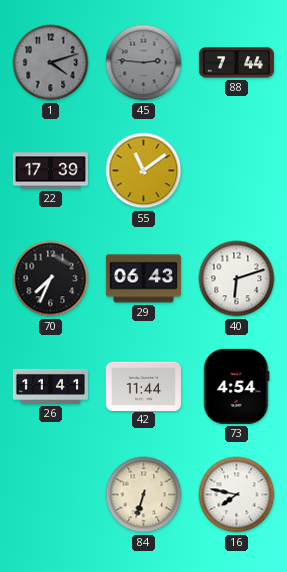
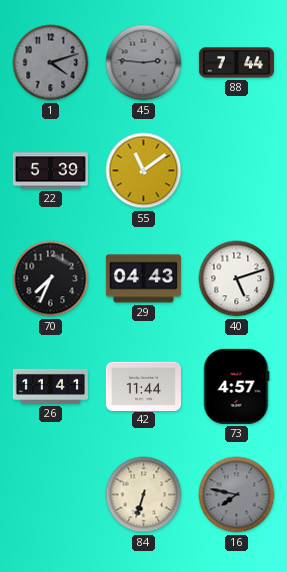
22: 17:39 -> 5:39
29: 06:43 -> 04:43
40: 6:12 -> 5:12
73: 4:54 -> 4:57
16 dial: white -> grey
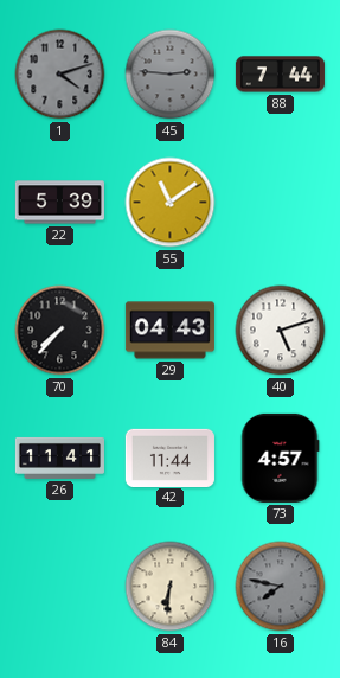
70: 7:34 -> 7:37
84: 6:33 -> 6:31
